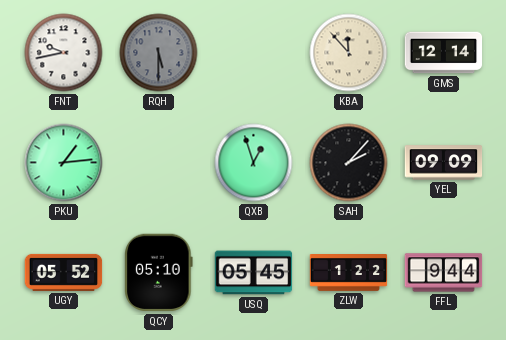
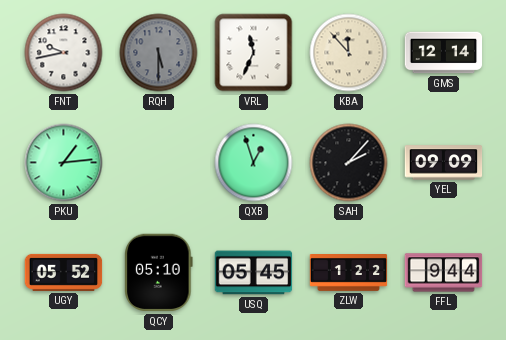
VRL: none -> 11:34
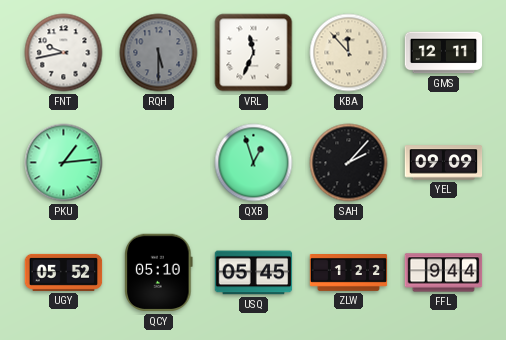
GMS: 12:14 -> 12:11
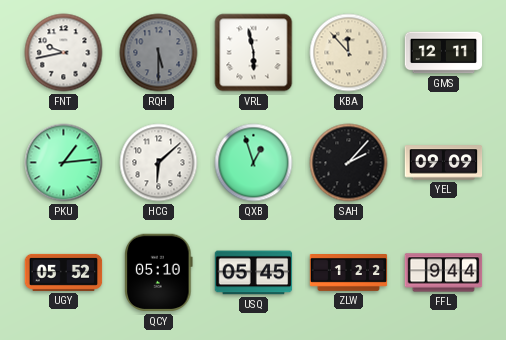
VRL: 11:34 -> 5:58
HCG: none -> 6:08
